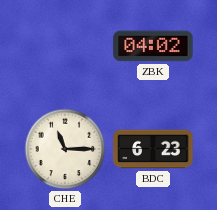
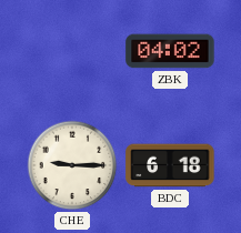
CHE: 11:15 -> 9:15
BDC: 6:23 -> 6:18
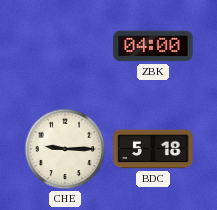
ZBK: 04:02 -> 04:00
BDC: 6:18 -> 5:18
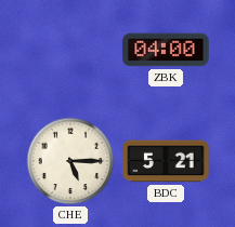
CHE: 9:15 -> 5:15
BDC: 5:18 -> 5:21
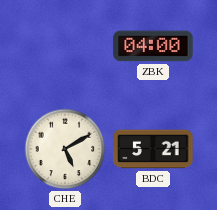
CHE: 5:15 -> 5:10
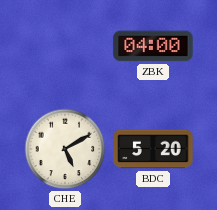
BDC: 5:21 -> 5:20
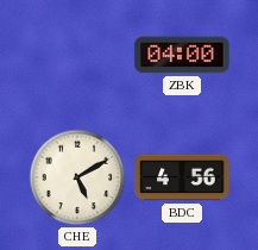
BDC: 5:20 -> 4:56
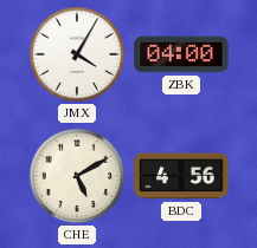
JMX: none -> 4:05
